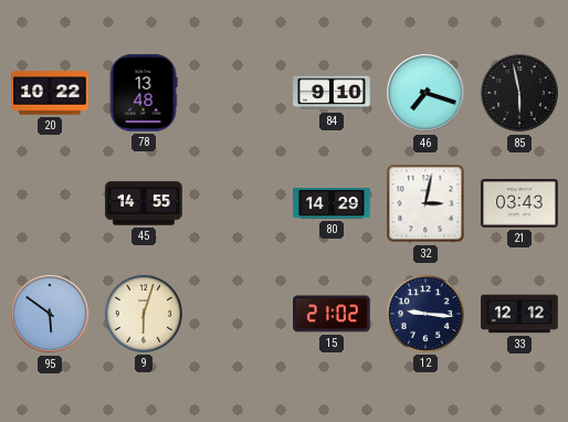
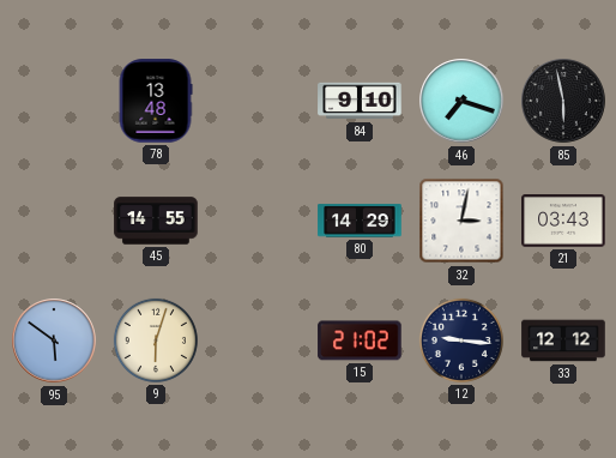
20: 10:22 -> none
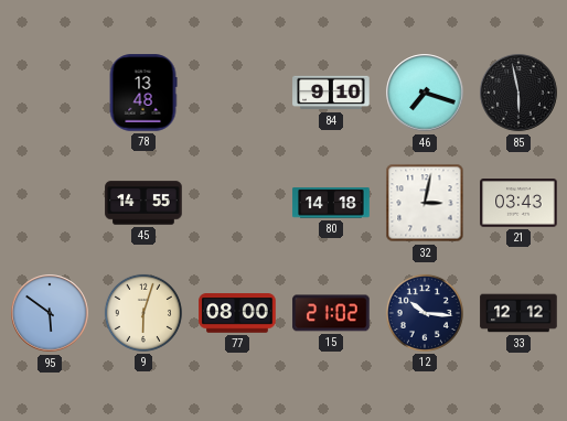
80: 14:29 -> 14:18
77: none -> 08:00
12: 9:16 -> 10:16
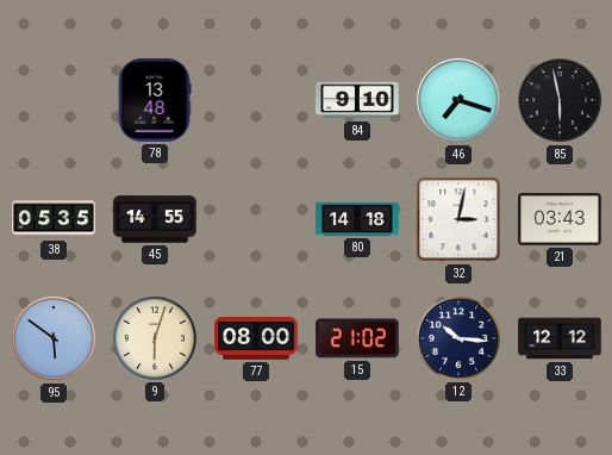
38: none -> 05:35
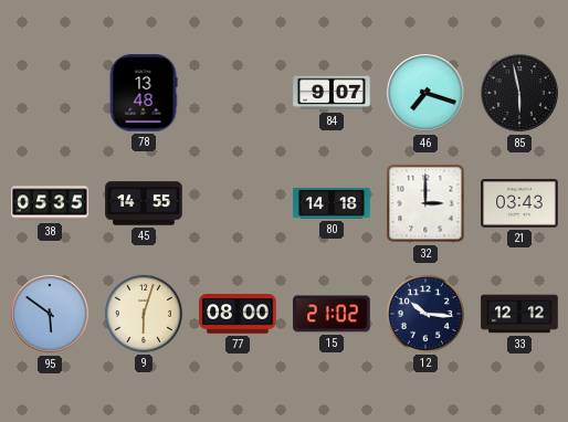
84: 9:10 -> 9:07
32: 3:02 -> 3:00
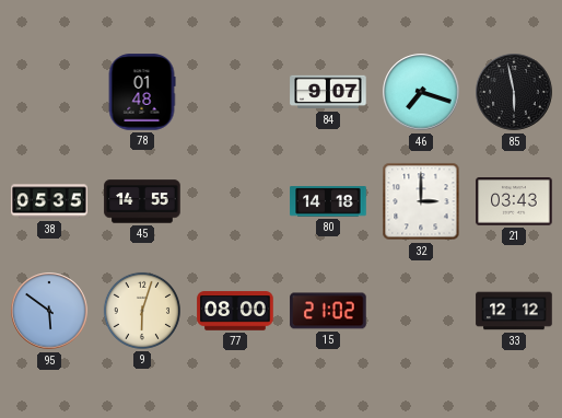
78: 13:48 -> 01:48
12: 10:16 -> none
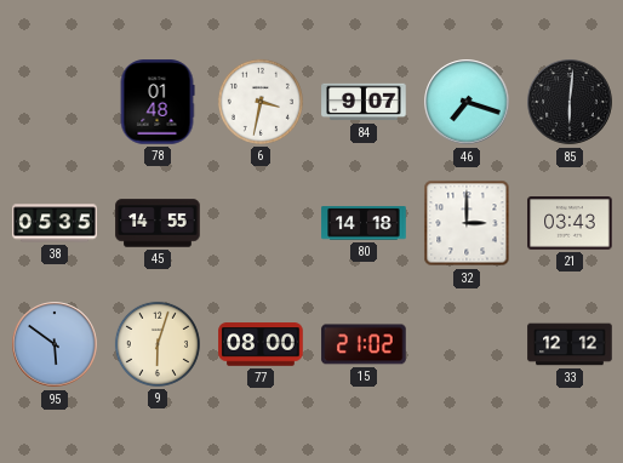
6: none -> 3:32
85: 5:58 -> 6:01
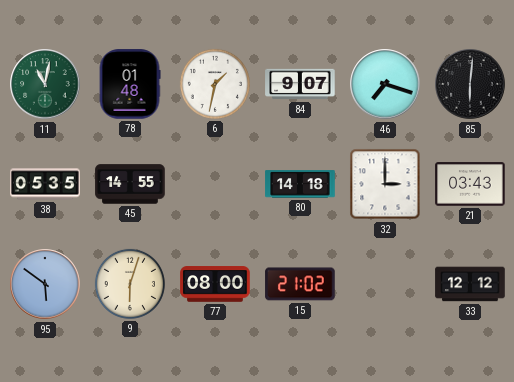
11: none -> 11:02
6: 3:32 -> 1:32
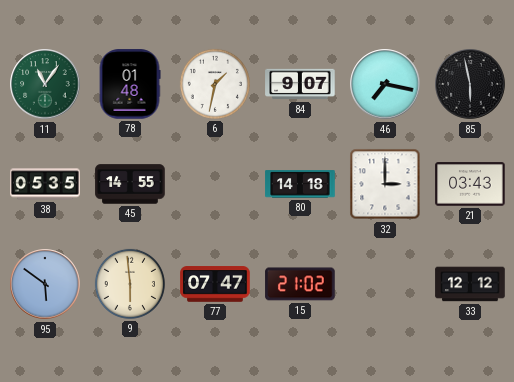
11: 11:02 -> 11:06
46: 7:18 -> 7:17
85: 6:01 -> 5:58
9: 6:03 -> 5:59
77: 08:00 -> 07:47
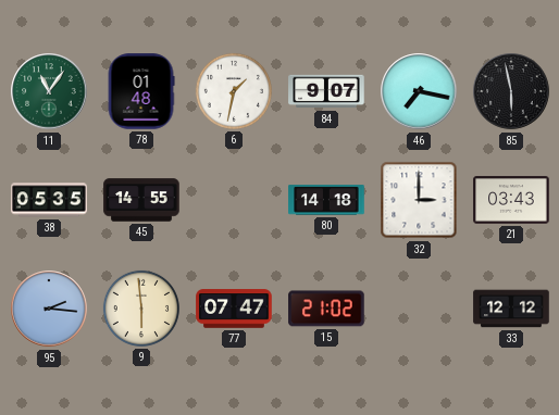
95: 5:51 -> 2:16
